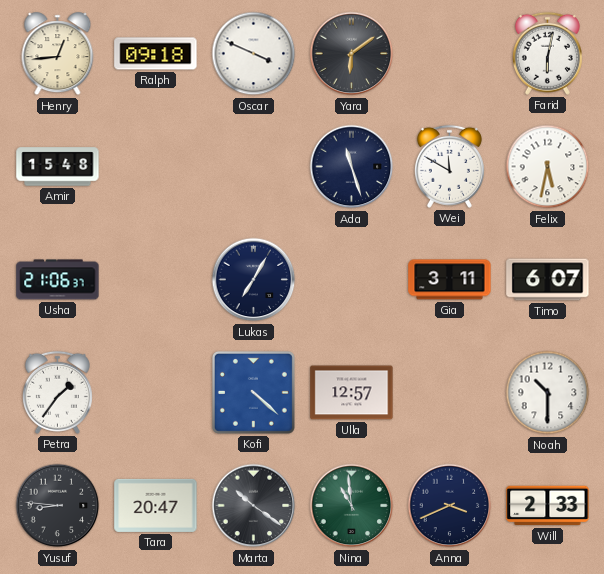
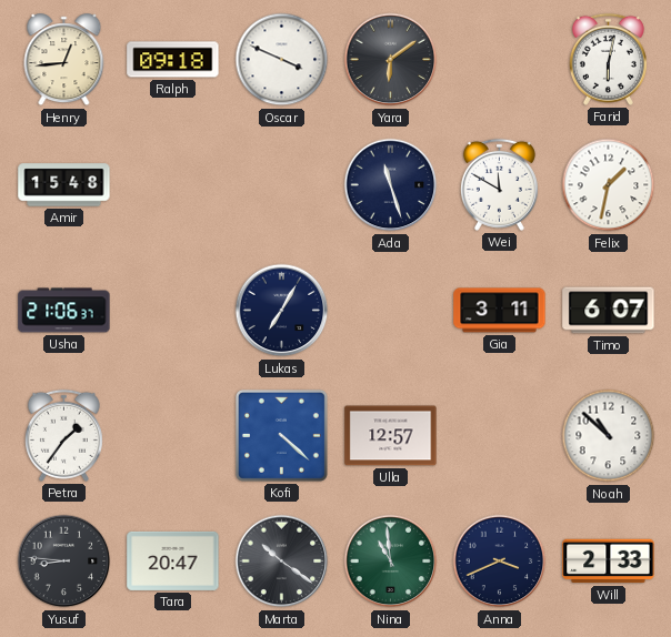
Felix: 5:32 -> 1:32
Noah: 10:30 -> 10:52
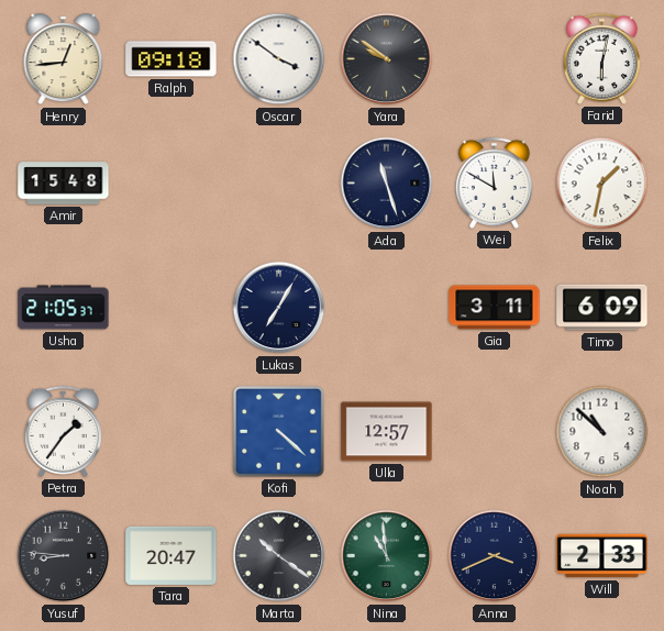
Oscar: 3:49 -> 3:51
Yara: 6:09 -> 9:51
Usha: 21:06 -> 21:05
Timo: 6:07 -> 6:09
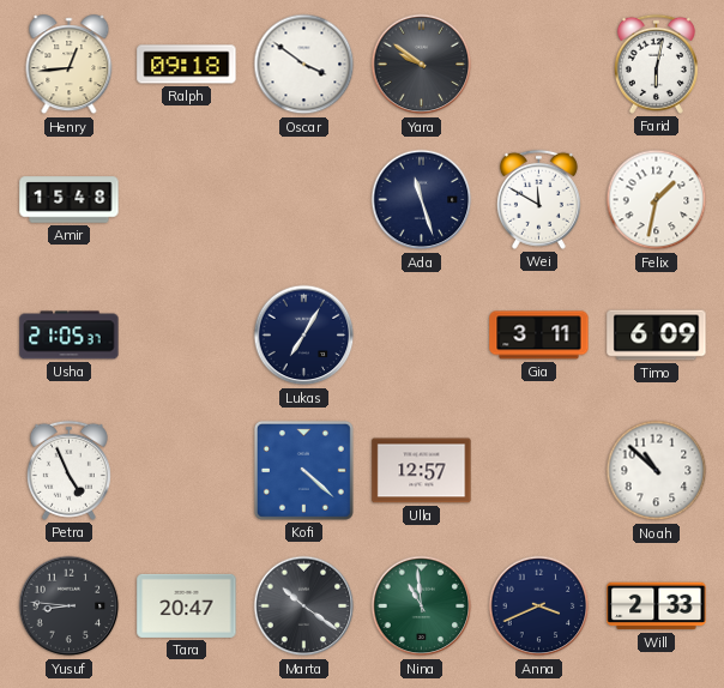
Petra: 1:36 -> 4:56
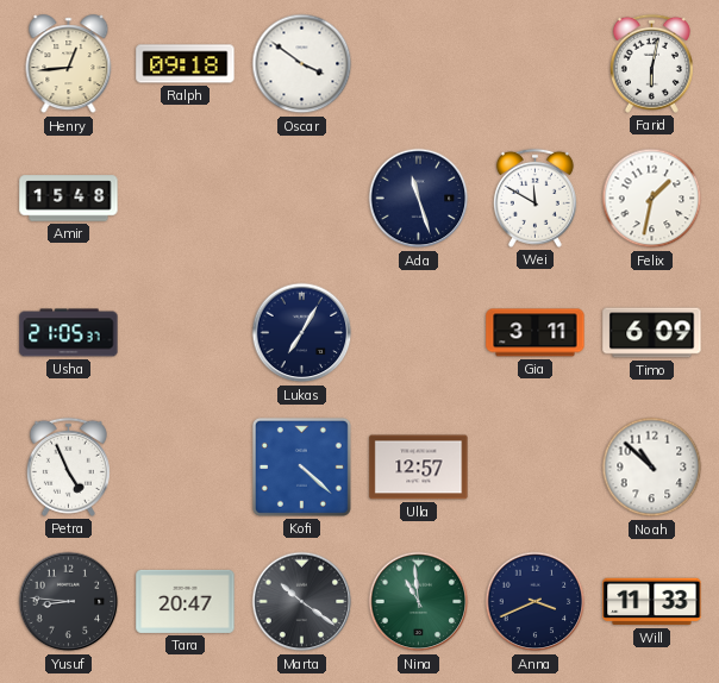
Yara: 9:51 -> none
Will: 2:33 -> 11:33
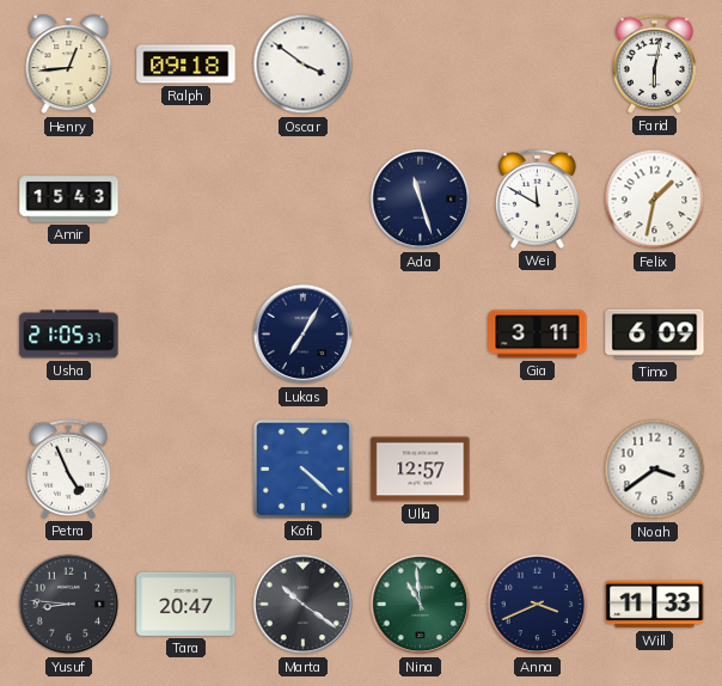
Amir: 15:48 -> 15:43
Noah: 10:52 -> 3:39
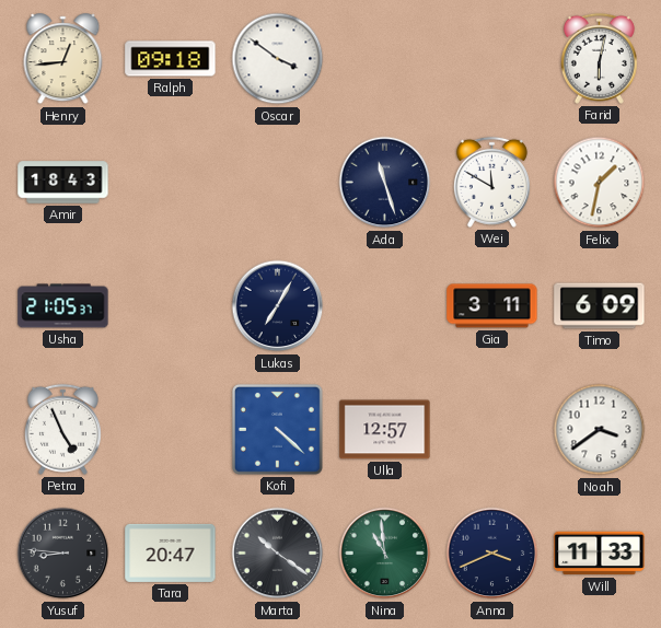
Amir: 15:43 -> 18:43
